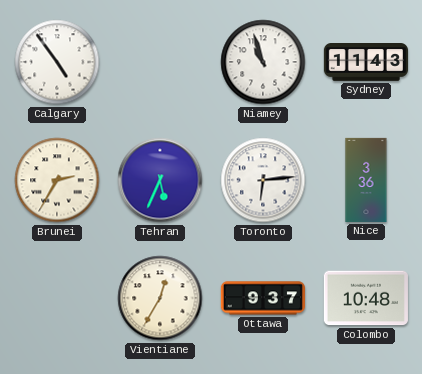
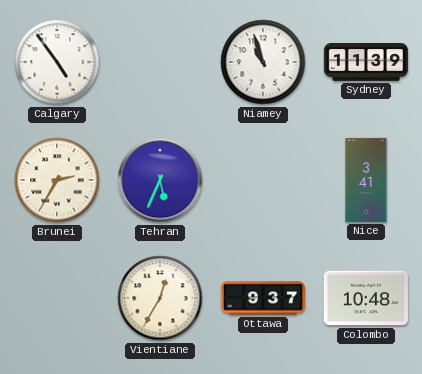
Sydney: 11:43 -> 11:39
Toronto: 6:14 -> none
Nice: 3:36 -> 3:41
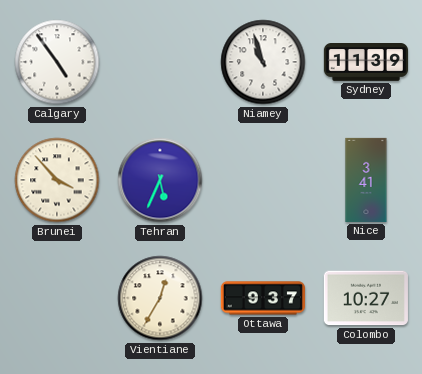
Brunei: 2:35 -> 3:53
Colombo: 10:48 -> 10:27
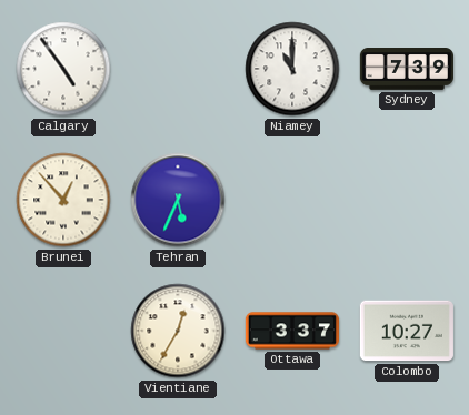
Niamey: 10:57 -> 11:00
Sydney: 11:39 -> 7:39
Brunei: 3:53 -> 12:53
Nice: 3:41 -> none
Ottawa: 9:37 -> 3:37
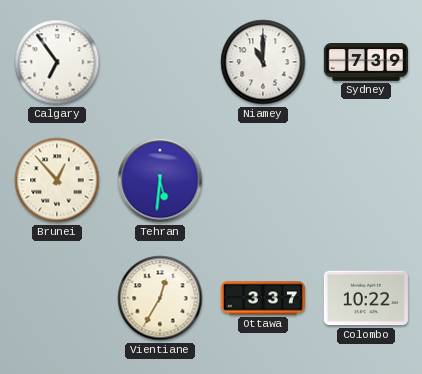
Calgary: 4:54 -> 6:54
Tehran: 5:34 -> 5:31
Colombo: 10:27 -> 10:22
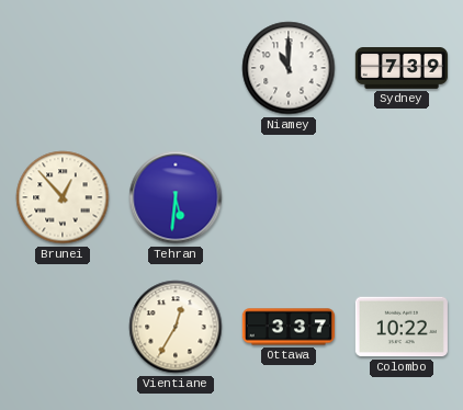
Calgary: 6:54 -> none
